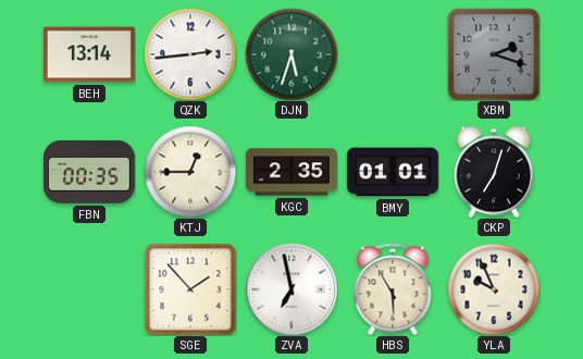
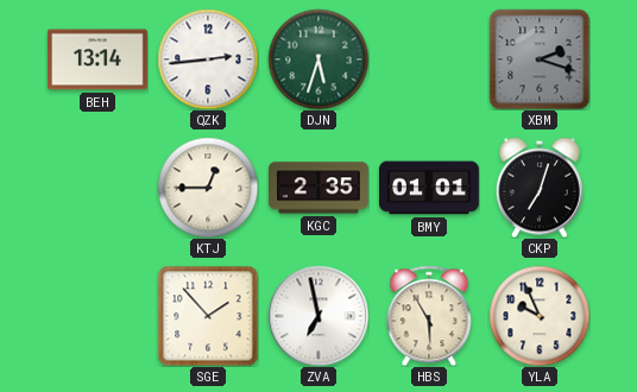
FBN: 00:35 -> none
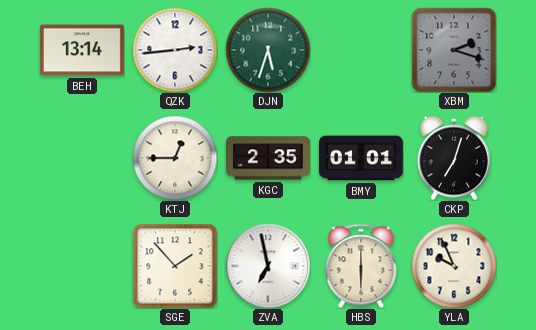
HBS: 5:55 -> 6:00
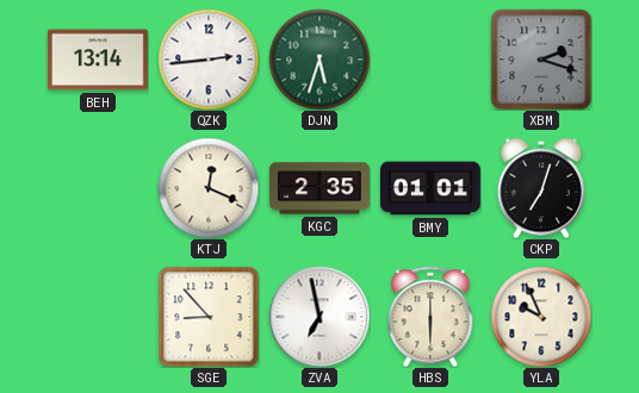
KTJ: 12:45 -> 12:19
SGE: 1:53 -> 8:53
